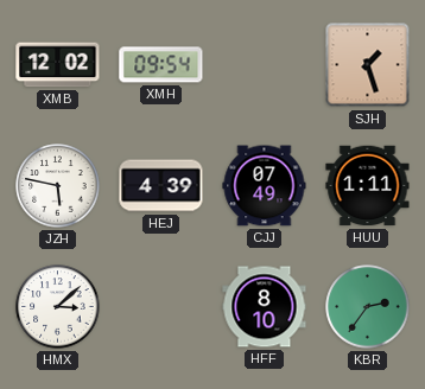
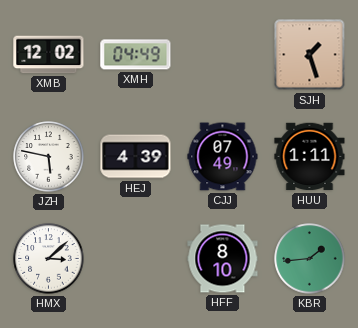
XMH: 09:54 -> 04:49
KBR: 2:36 -> 1:44
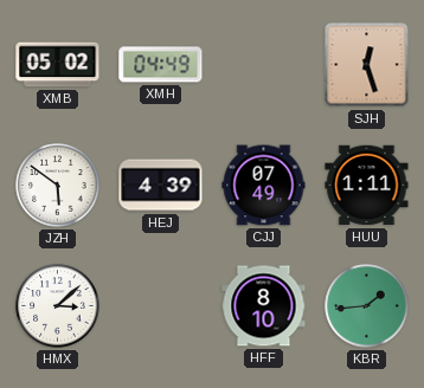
XMB: 12:02 -> 05:02
SJH: 1:27 -> 12:27
JZH: 5:47 -> 5:51
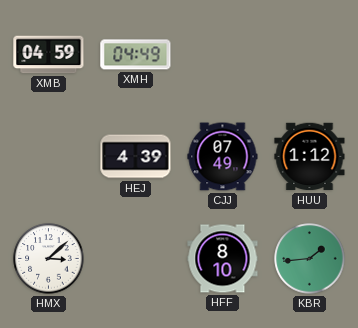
XMB: 05:02 -> 04:59
SJH: 12:27 -> none
JZH: 5:51 -> none
HUU: 1:11 -> 1:12
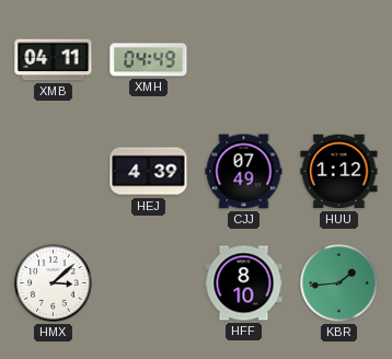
XMB: 04:59 -> 04:11
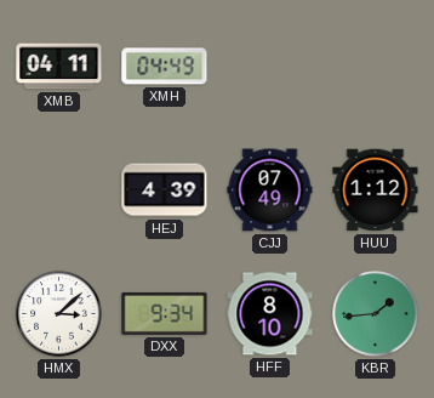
DXX: none -> 9:34
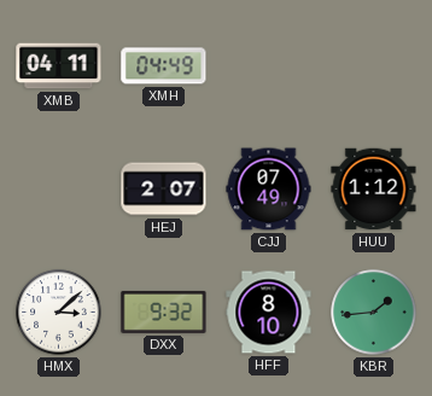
HEJ: 4:39 -> 2:07
DXX: 9:34 -> 9:32
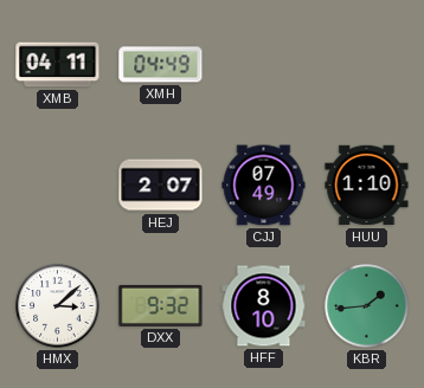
HUU: 1:12 -> 1:10
